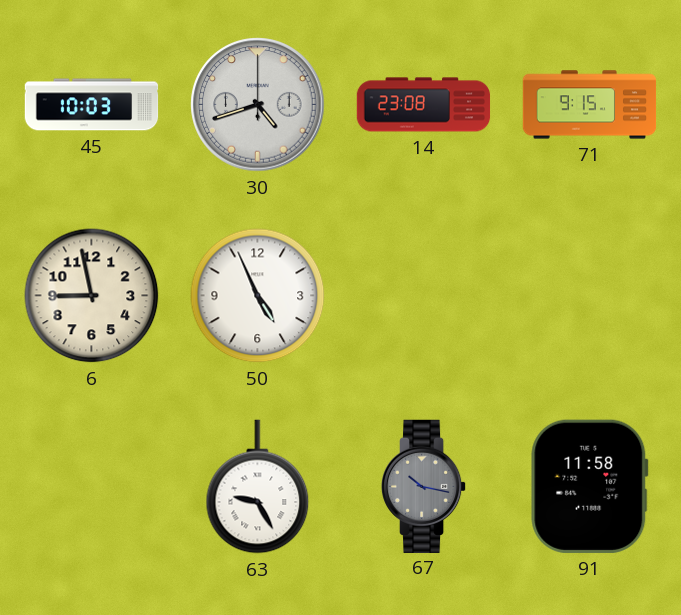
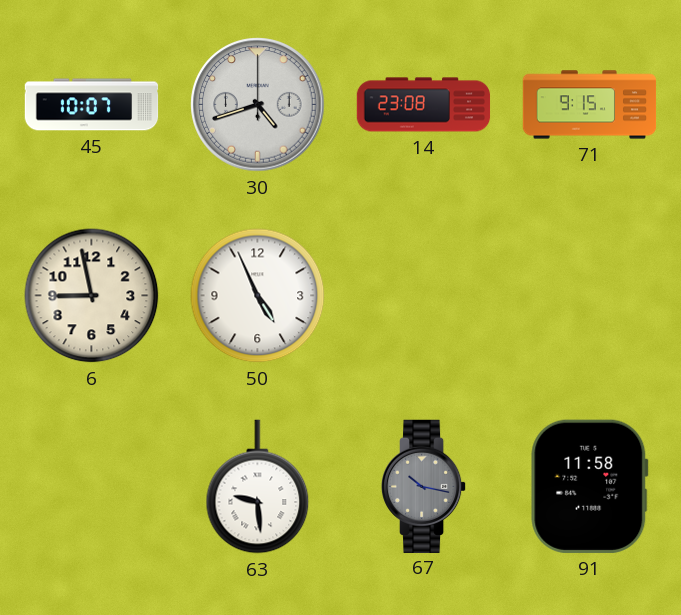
45: 10:03 -> 10:07
63: 9:25 -> 9:29
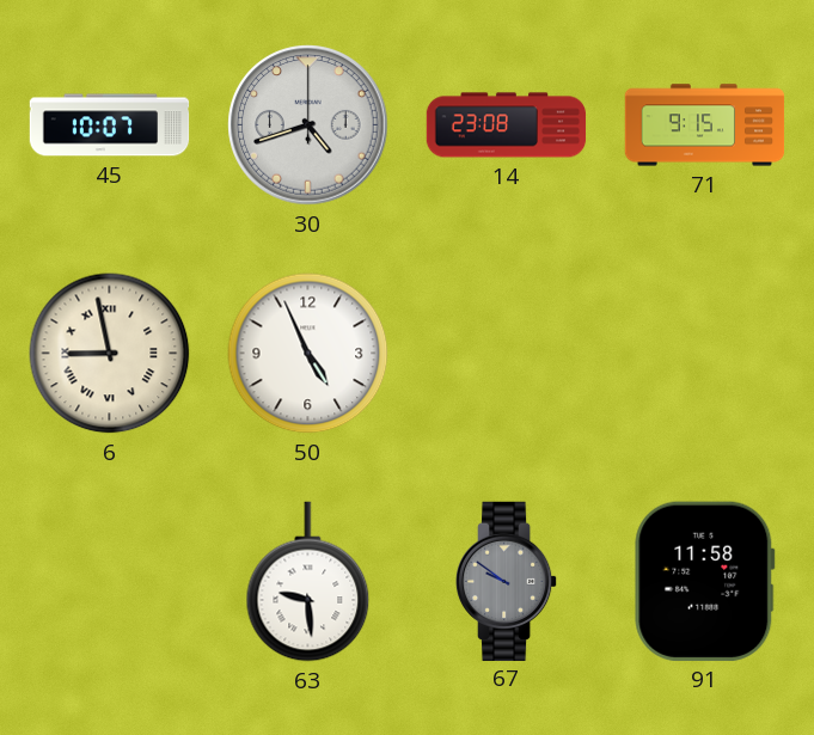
6 numerals: Arabic -> Roman
67: 10:17 -> 9:51
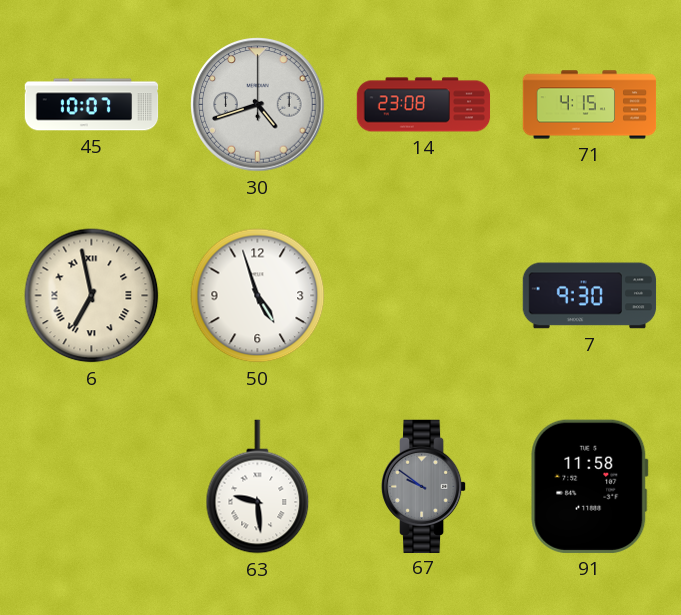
71: 9:15 -> 4:15
6: 8:58 -> 6:58
50: 4:56 -> 4:57
7: none -> 9:30
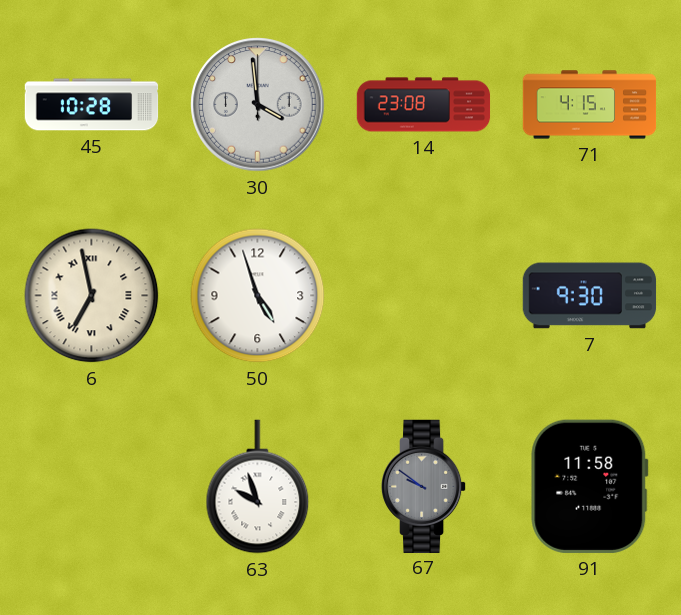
45: 10:07 -> 10:28
30: 4:42 -> 3:59
63: 9:29 -> 9:57
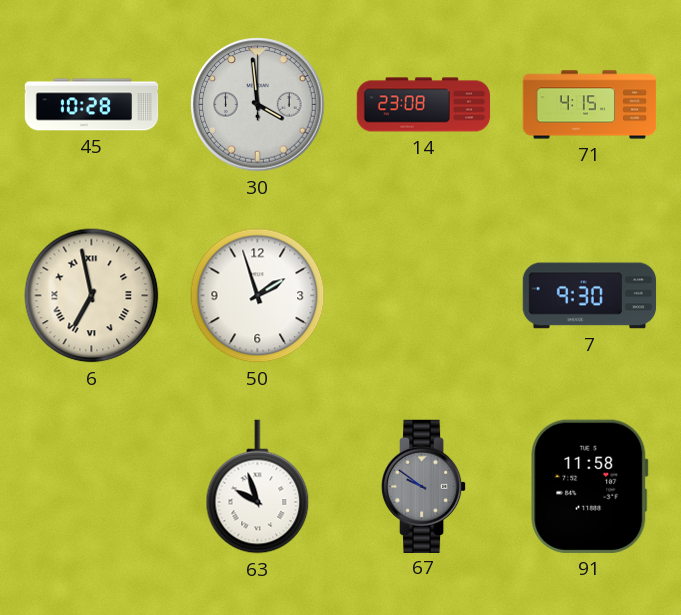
50: 4:57 -> 1:57
